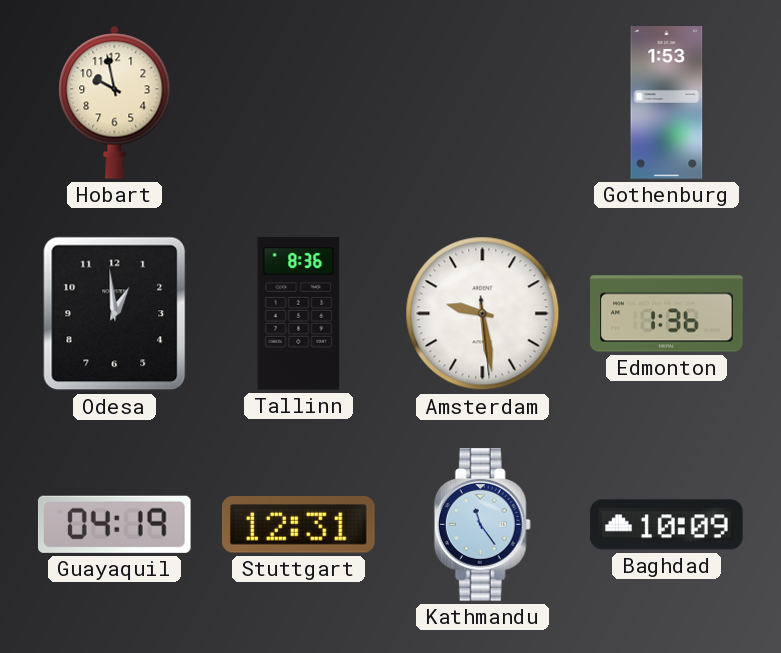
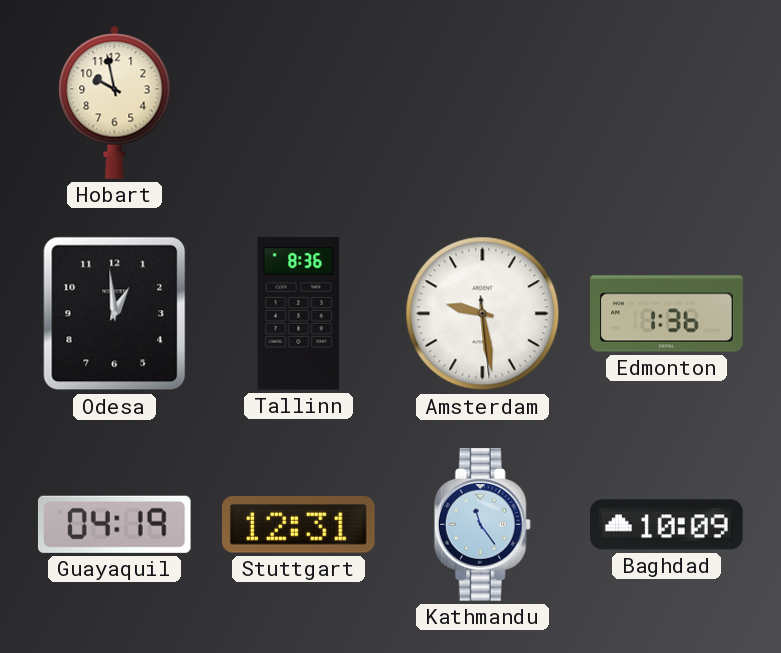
Gothenburg: 1:53 -> none
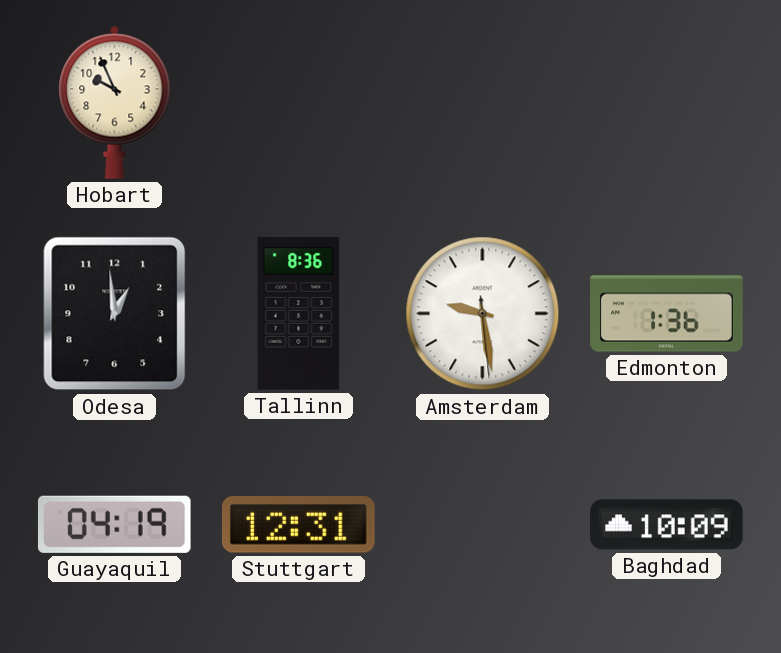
Hobart: 9:58 -> 9:56
Kathmandu: 11:24 -> none
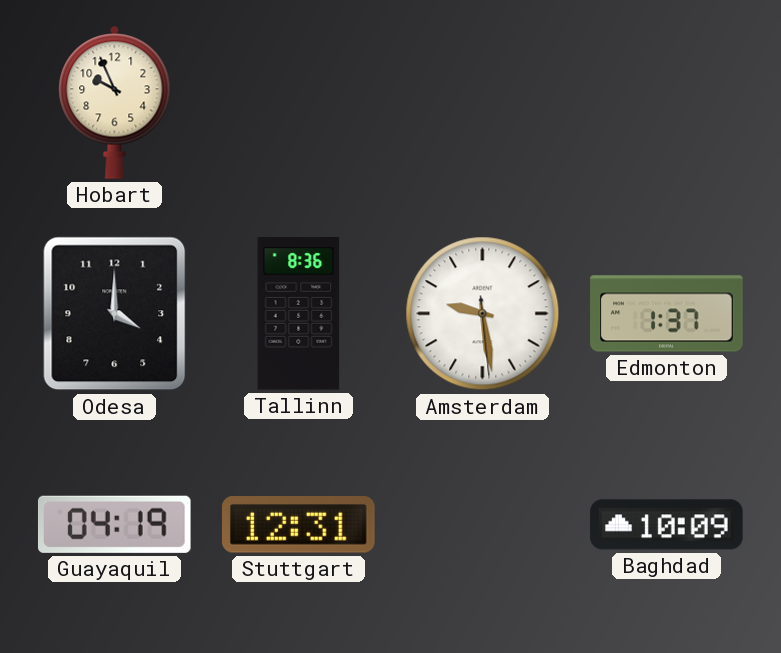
Odesa: 12:59 -> 4:00
Edmonton: 1:36 -> 1:37
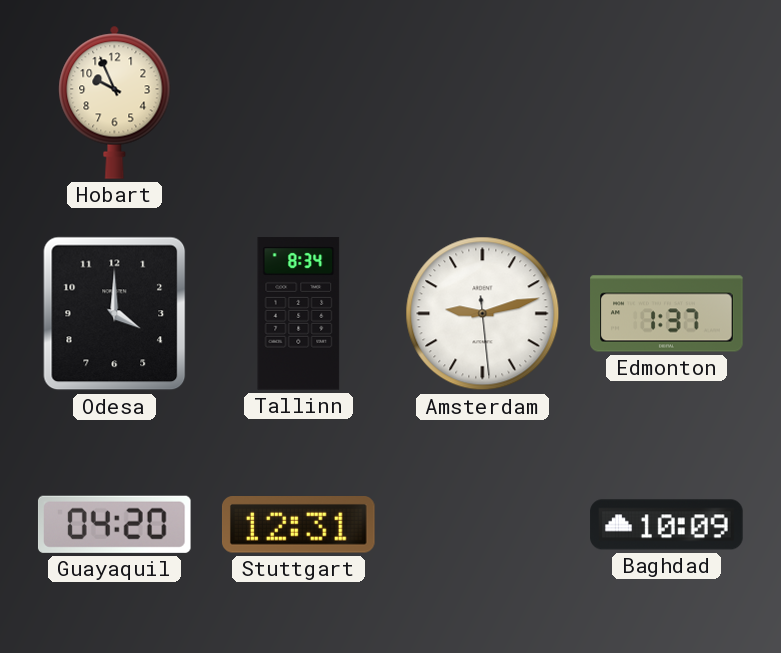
Tallinn: 8:36 -> 8:34
Amsterdam: 9:28 -> 9:12
Guayaquil: 04:19 -> 04:20
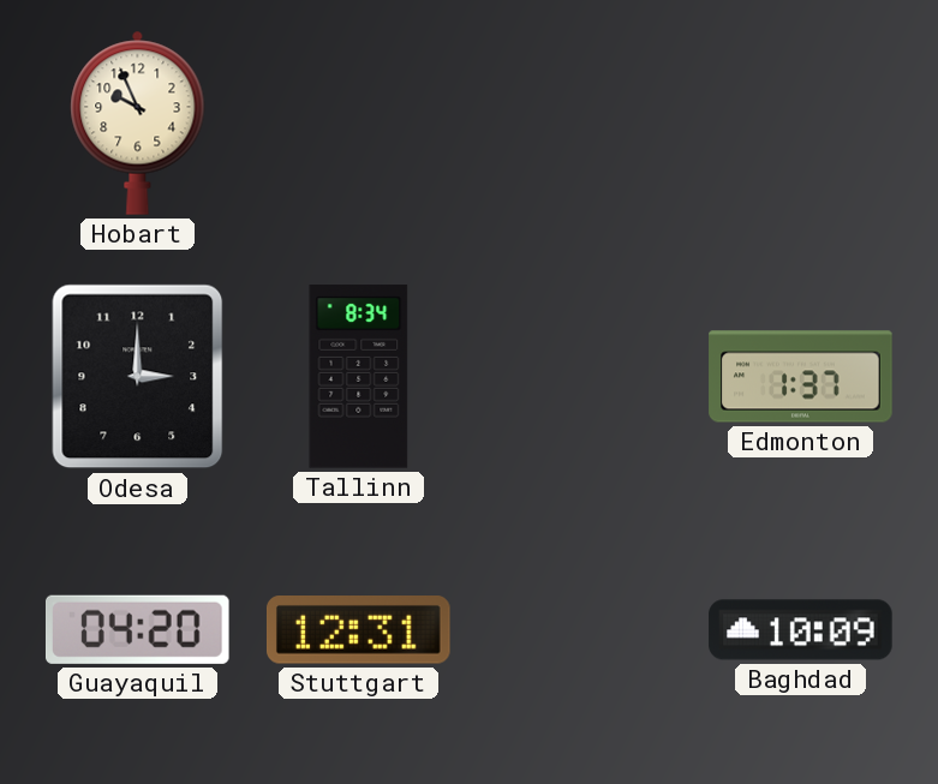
Odesa: 4:00 -> 3:00
Amsterdam: 9:12 -> none
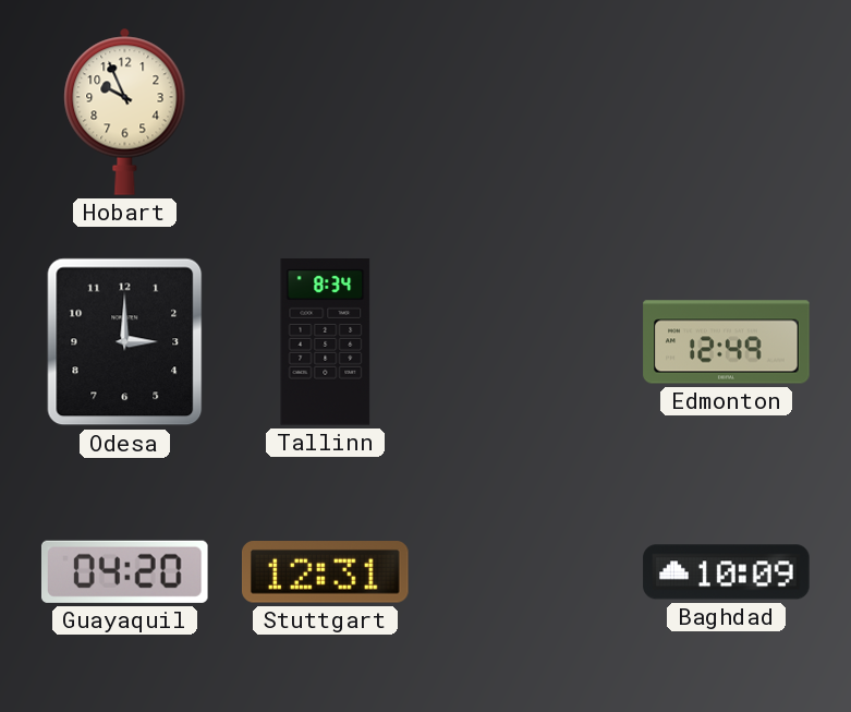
Edmonton: 1:37 -> 12:49
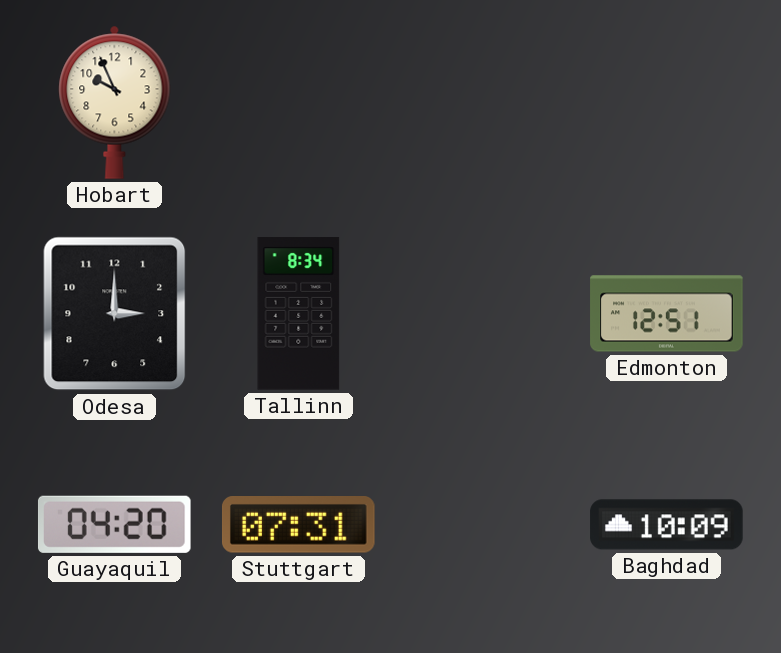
Edmonton: 12:49 -> 12:51
Stuttgart: 12:31 -> 07:31
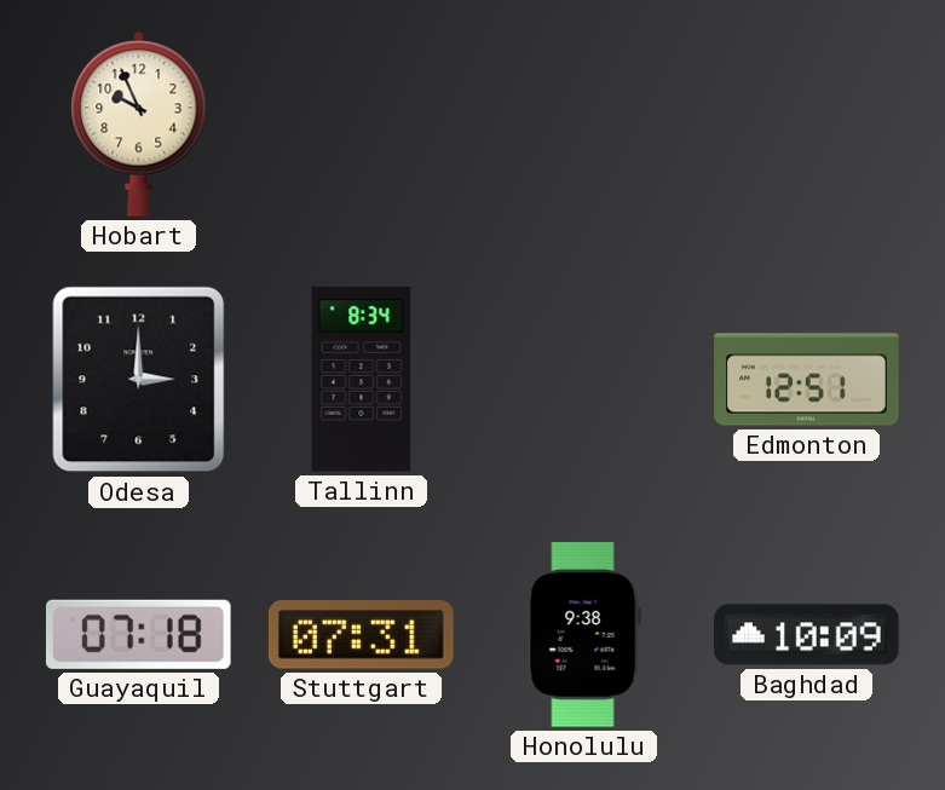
Guayaquil: 04:20 -> 07:18
Honolulu: none -> 9:38
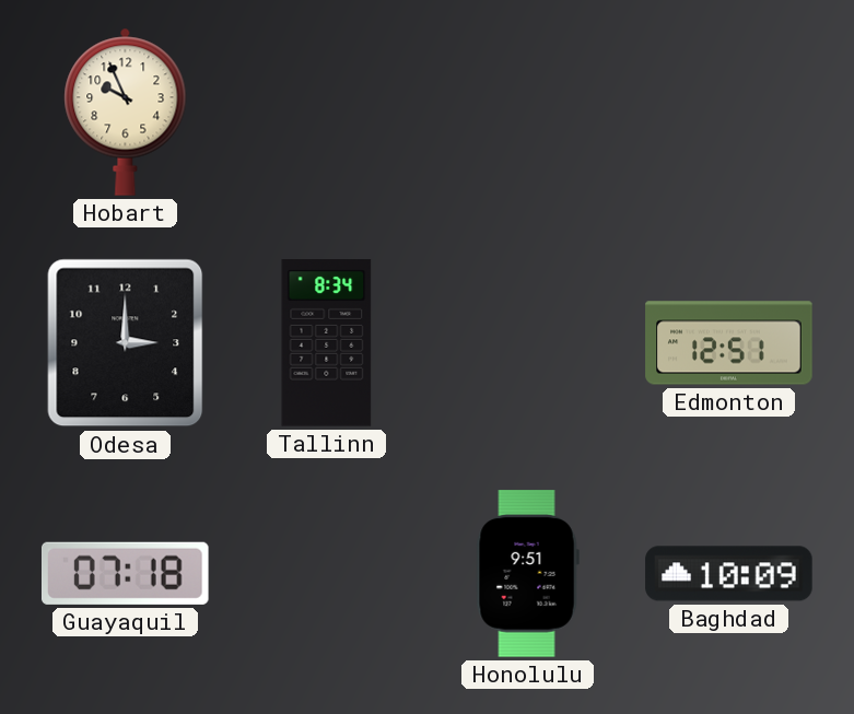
Stuttgart: 07:31 -> none
Honolulu: 9:38 -> 9:51
